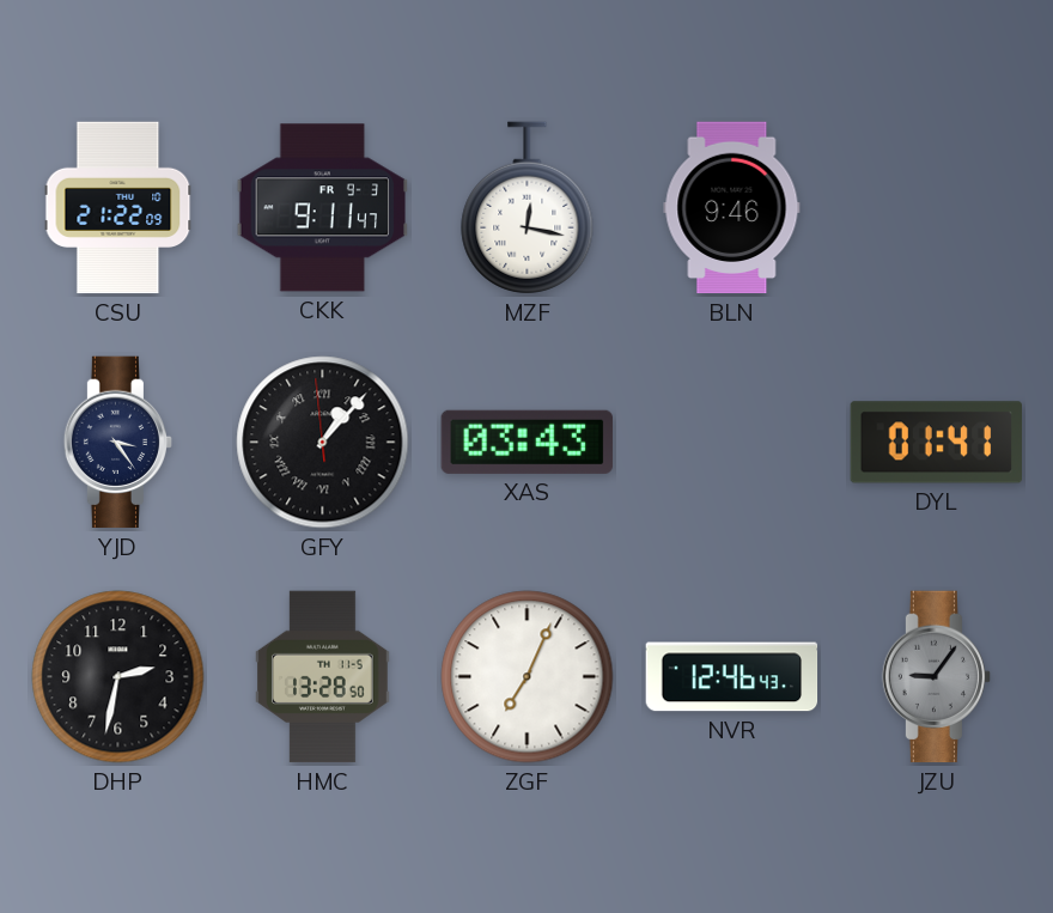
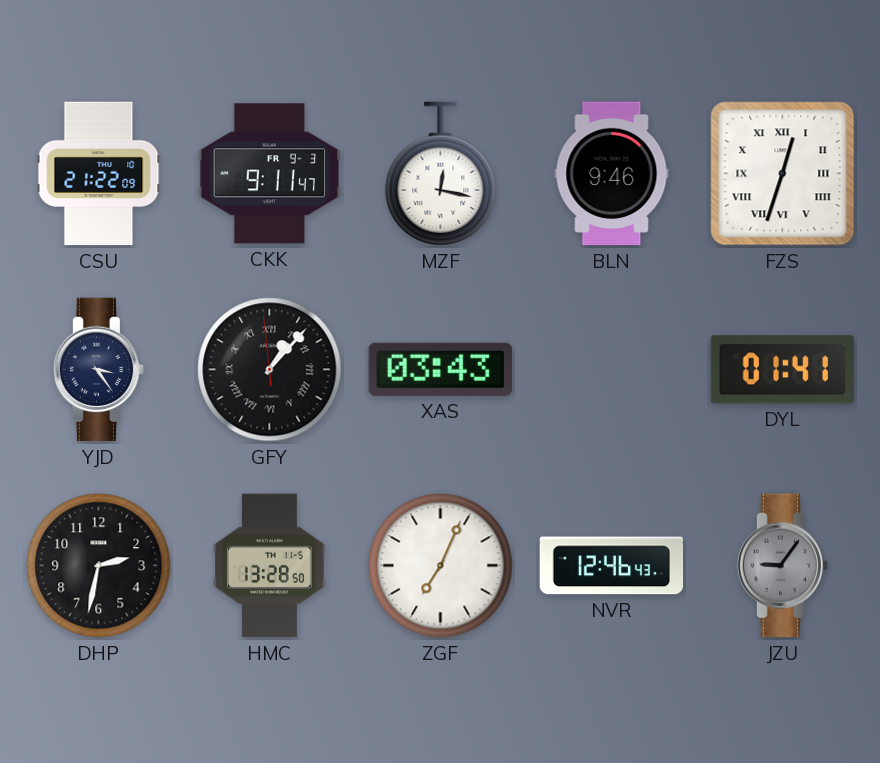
FZS: none -> 12:33
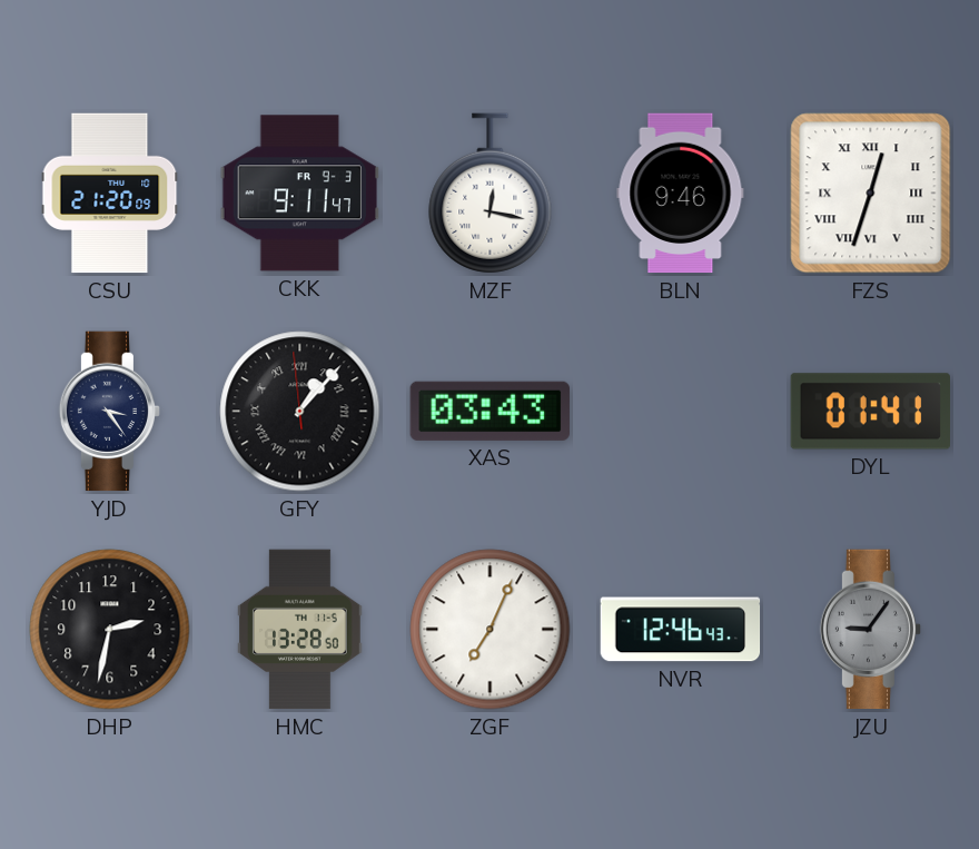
CSU: 21:22 -> 21:20
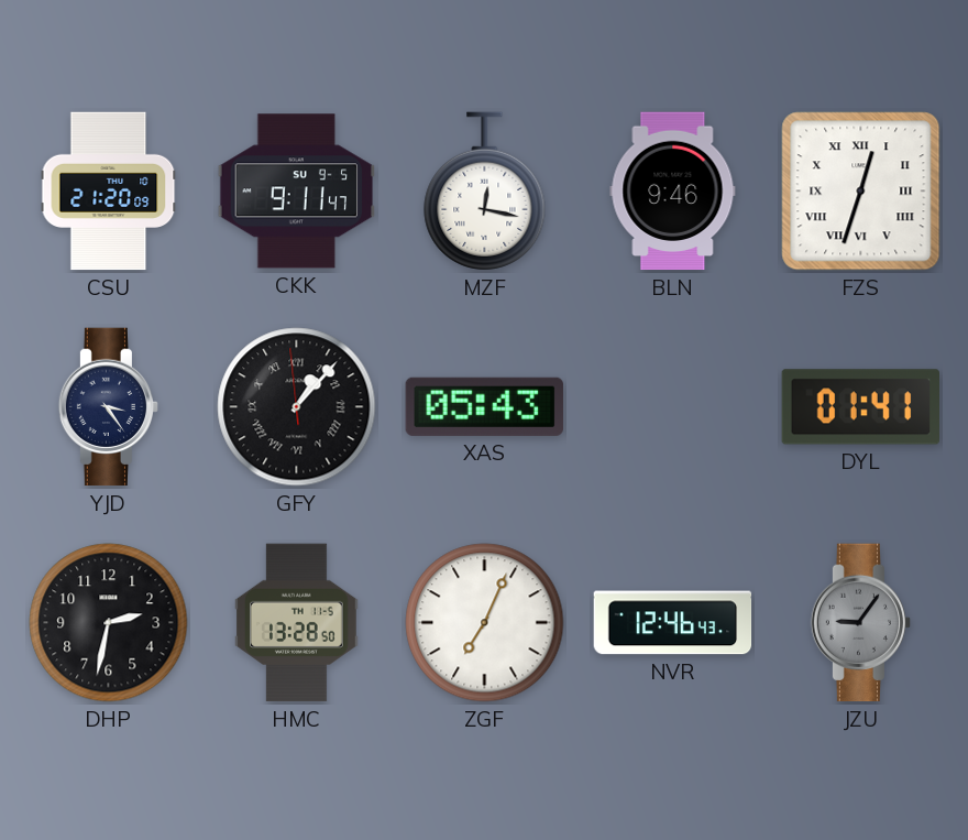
CKK date: FR 9-3 -> SU 9-5
XAS: 03:43 -> 05:43
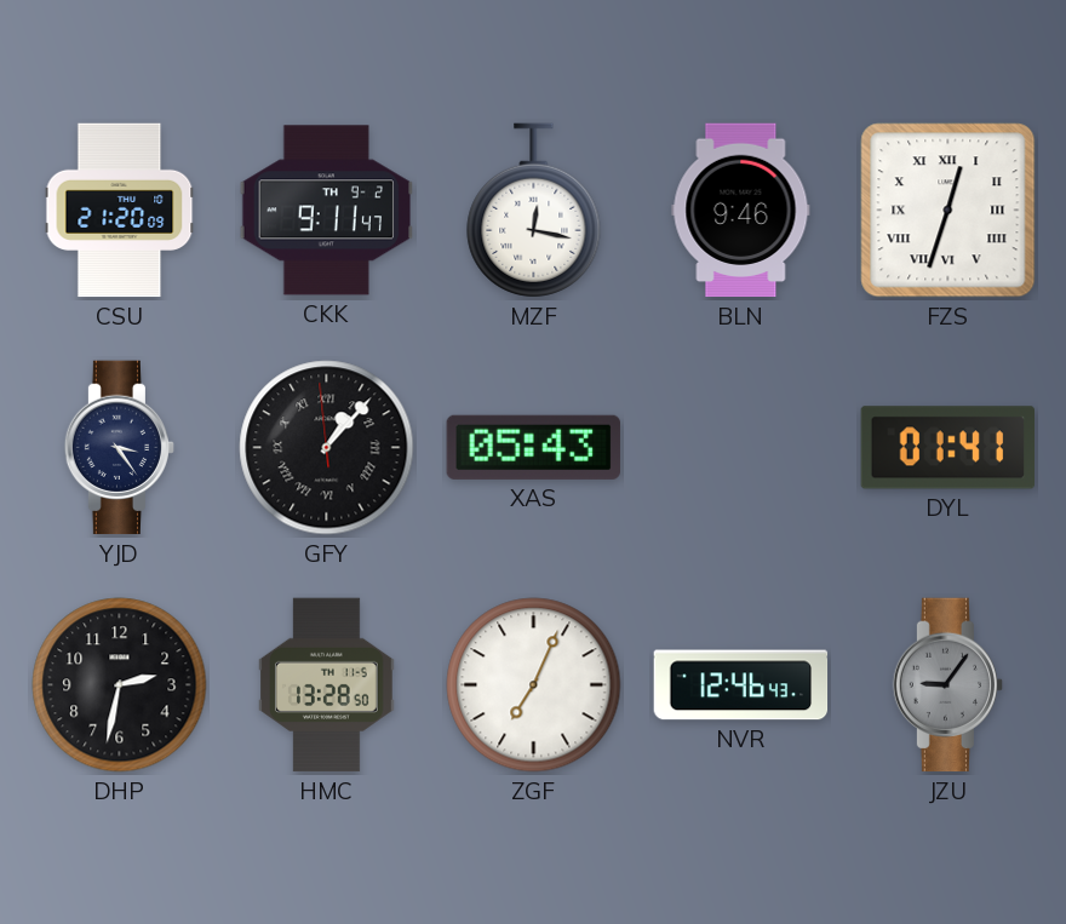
CKK date: SU 9-5 -> TH 9-2
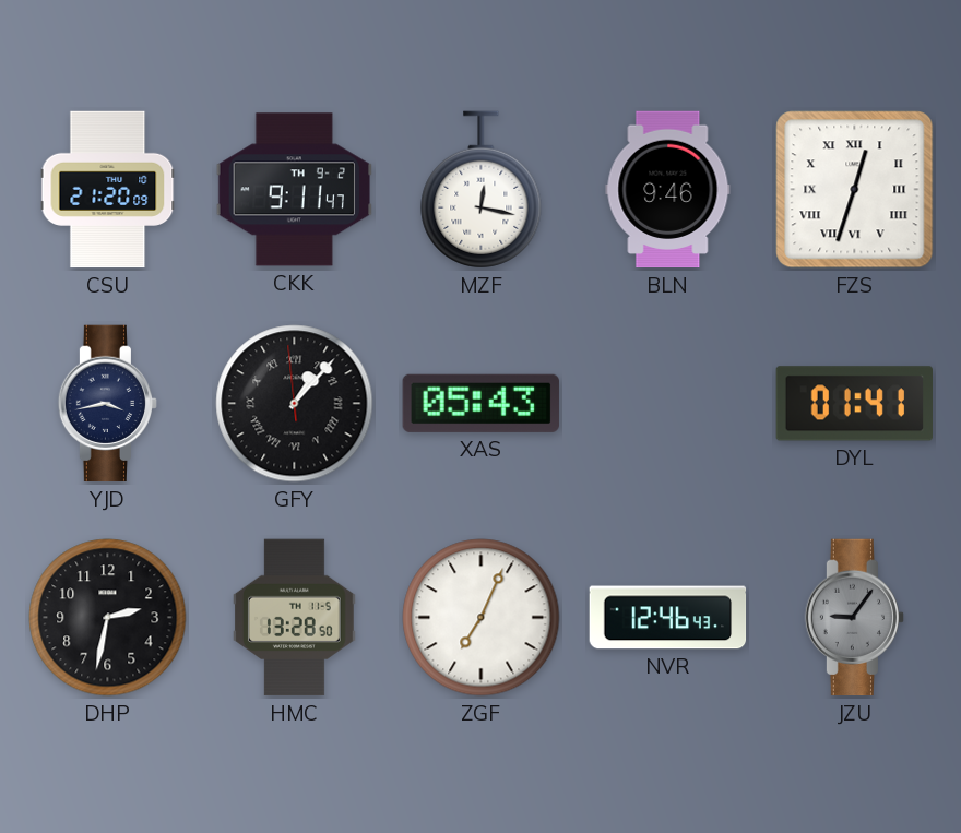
YJD: 3:24 -> 3:43
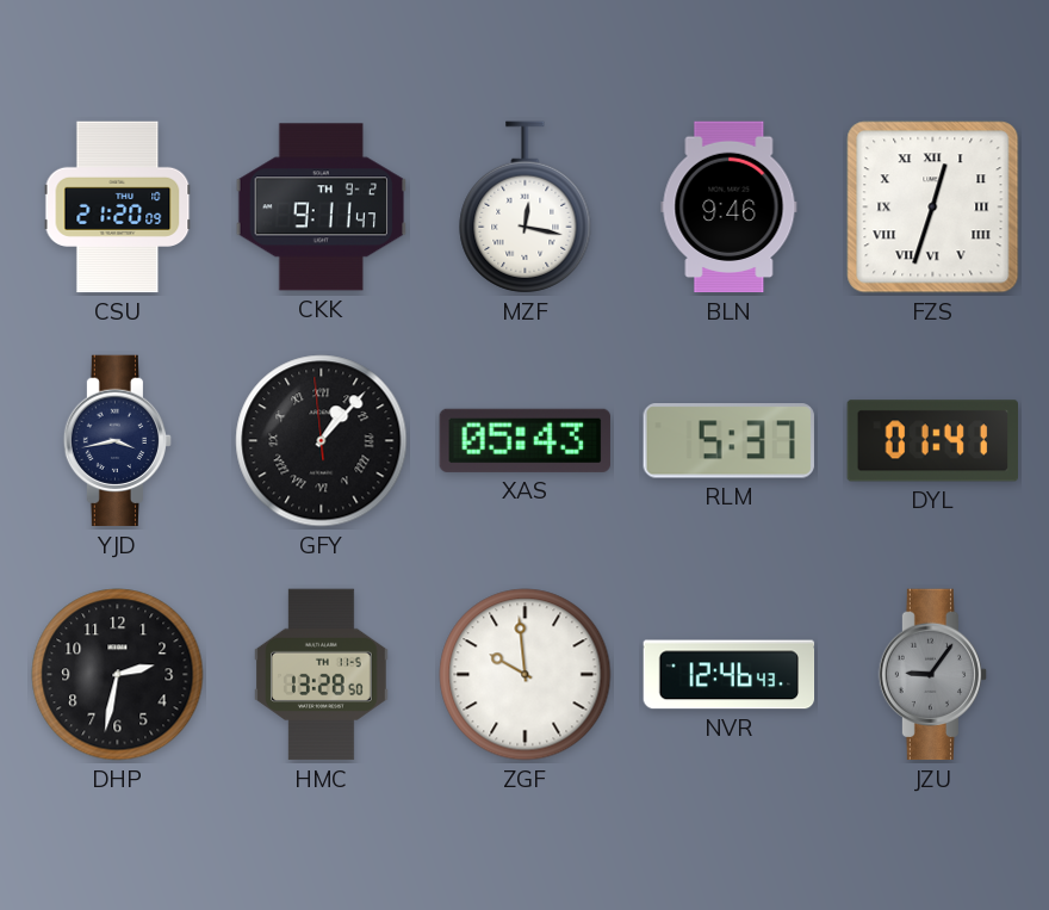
RLM: none -> 5:37
ZGF: 7:04 -> 9:59
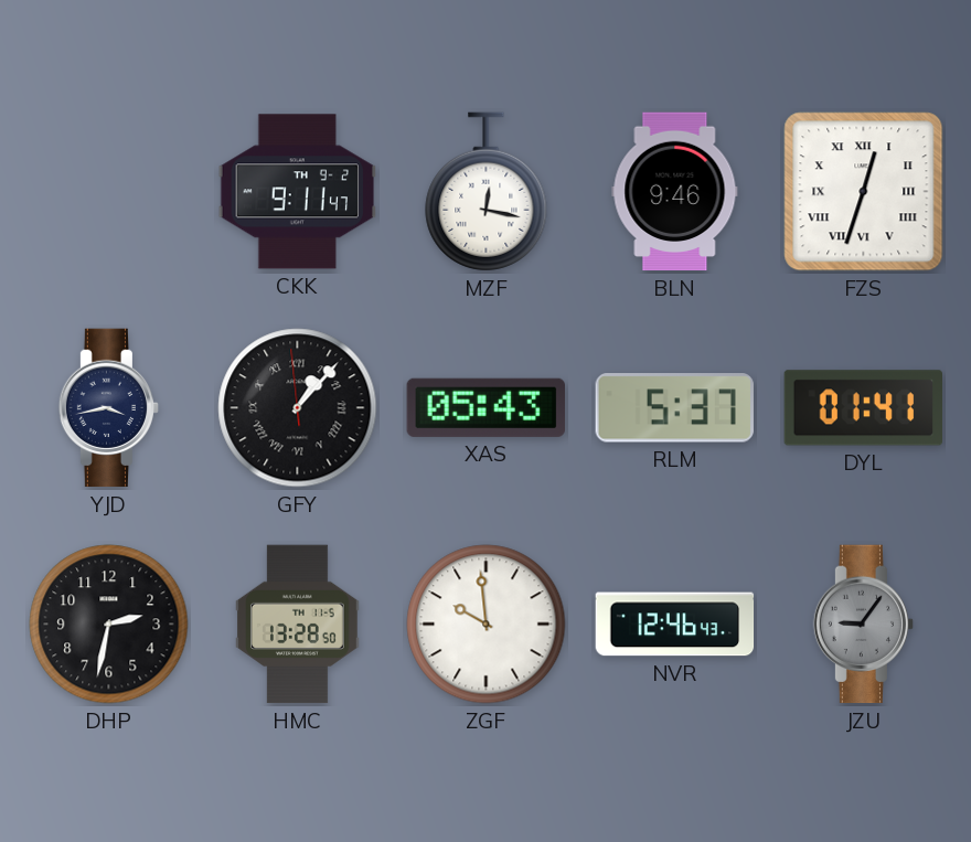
CSU: 21:20 -> none
